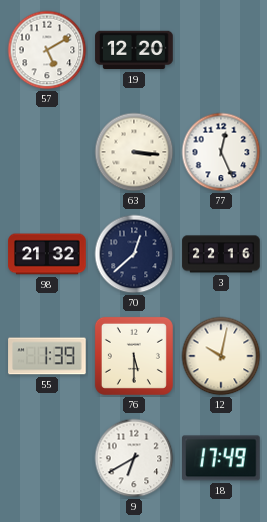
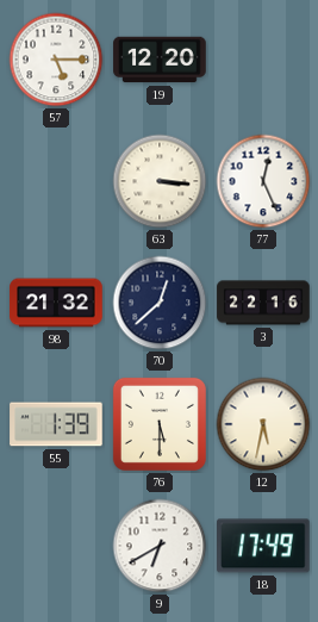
57: 5:10 -> 5:15
12: 10:02 -> 5:32
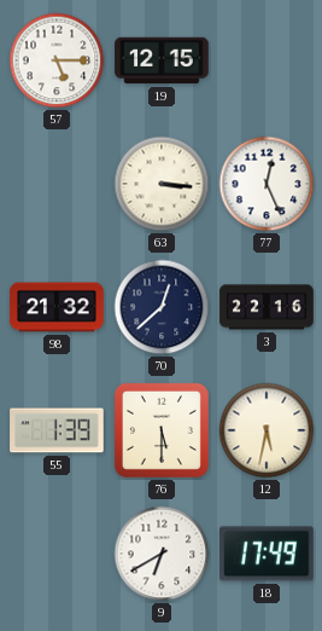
19: 12:20 -> 12:15
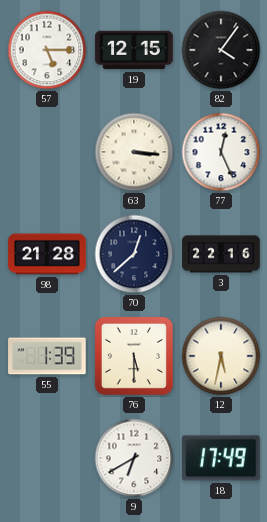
82: none -> 4:06
98: 21:32 -> 21:28
